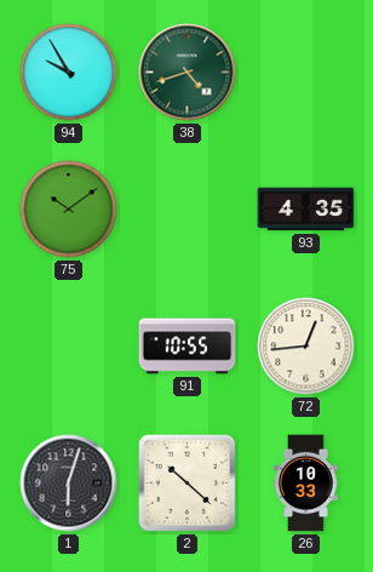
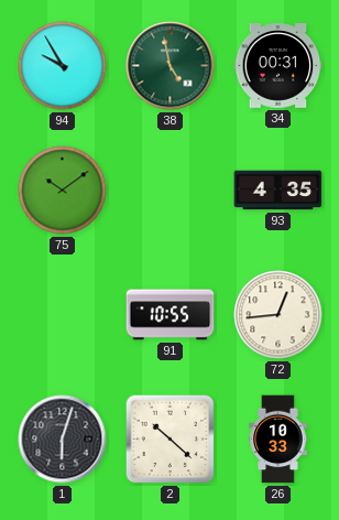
38: 4:42 -> 4:58
34: none -> 00:31
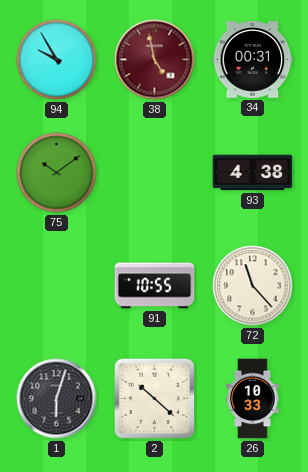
38 dial: green -> burgundy
93: 4:35 -> 4:38
72: 12:44 -> 11:23
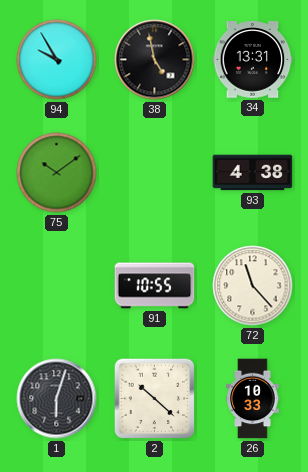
38 dial: burgundy -> black
34: 00:31 -> 13:31
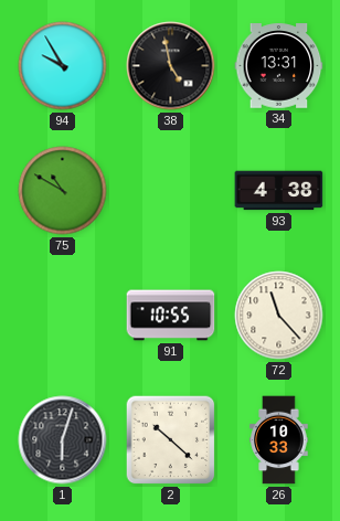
75: 10:09 -> 10:50
